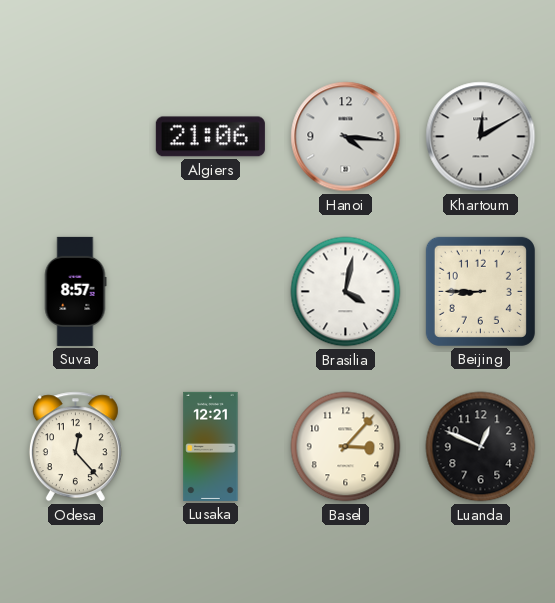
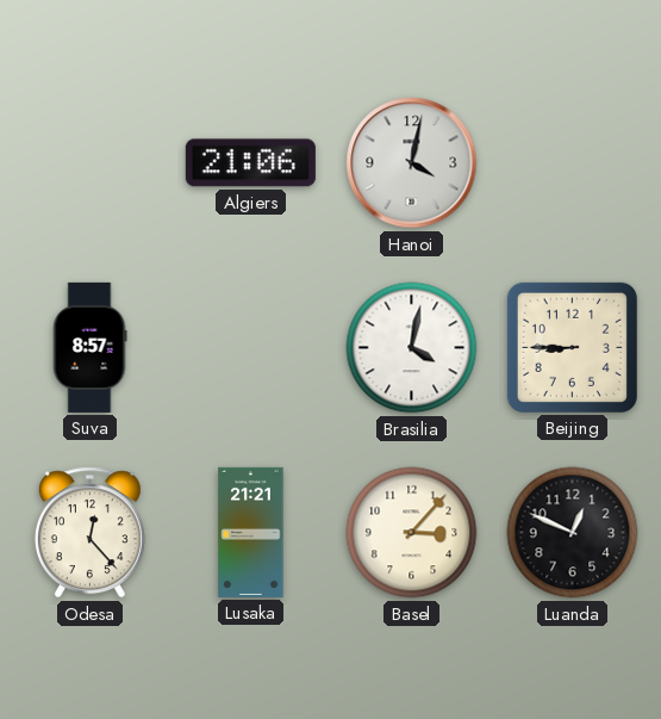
Hanoi: 4:16 -> 4:02
Khartoum: 12:10 -> none
Lusaka: 12:21 -> 21:21
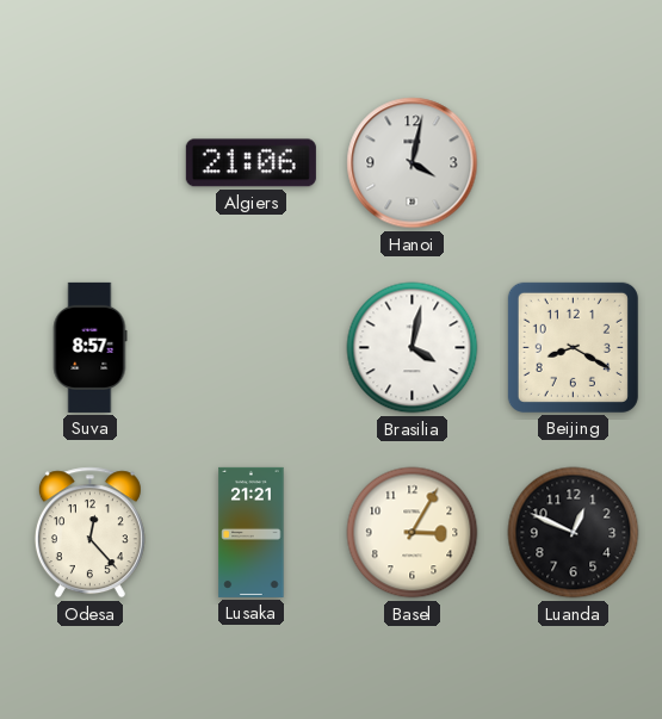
Beijing: 8:45 -> 8:20
Basel: 3:07 -> 3:05
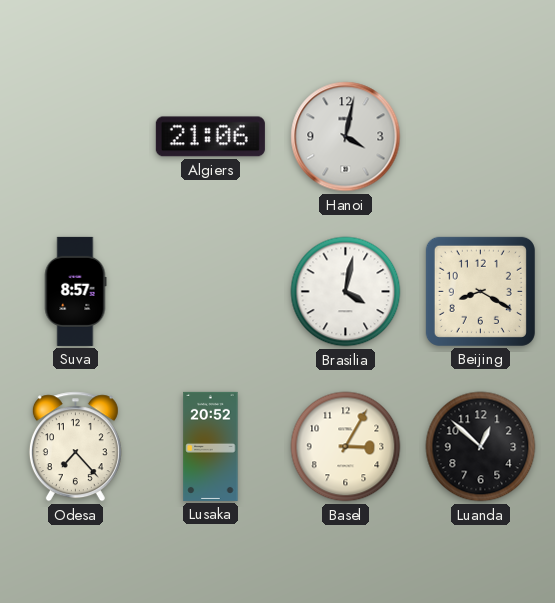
Odesa: 12:23 -> 7:23
Lusaka: 21:21 -> 20:52
Luanda: 12:49 -> 12:52
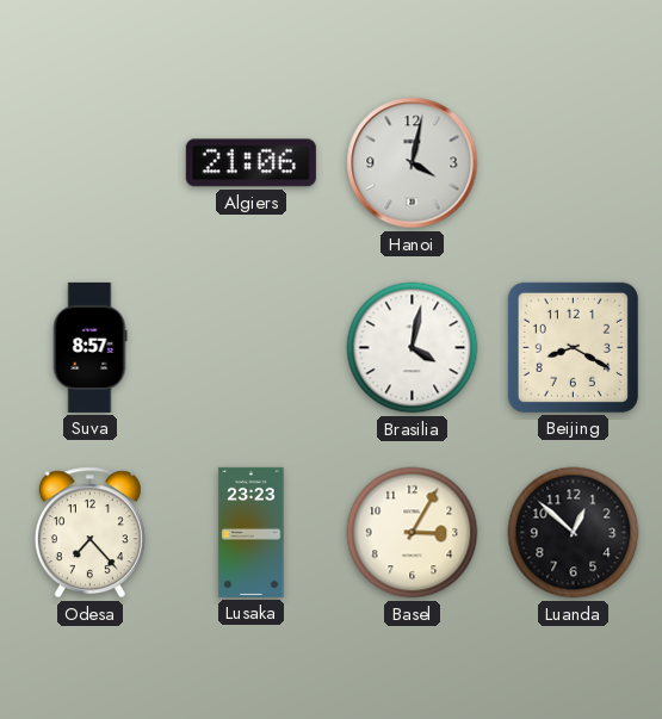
Lusaka: 20:52 -> 23:23
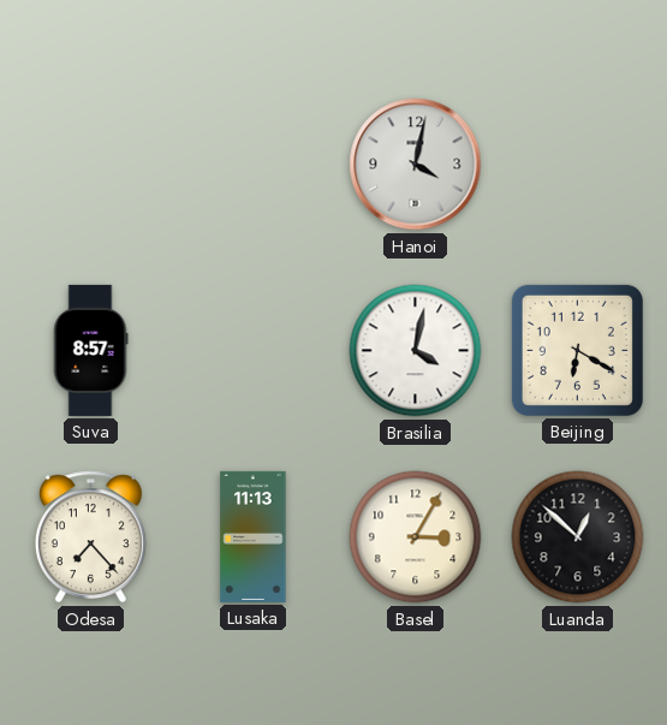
Algiers: 21:06 -> none
Beijing: 8:20 -> 6:20
Lusaka: 23:23 -> 11:13
